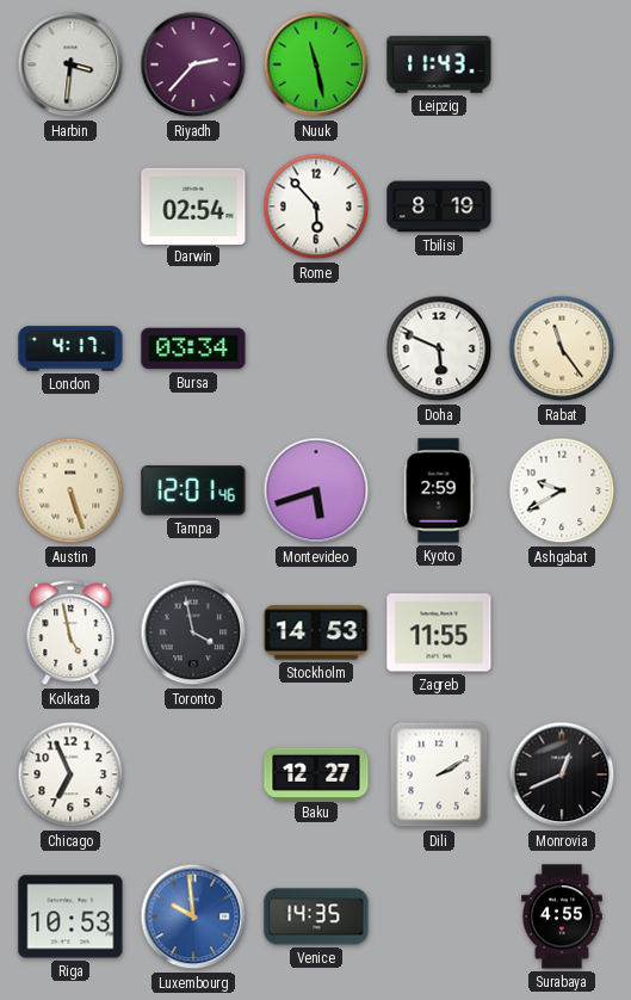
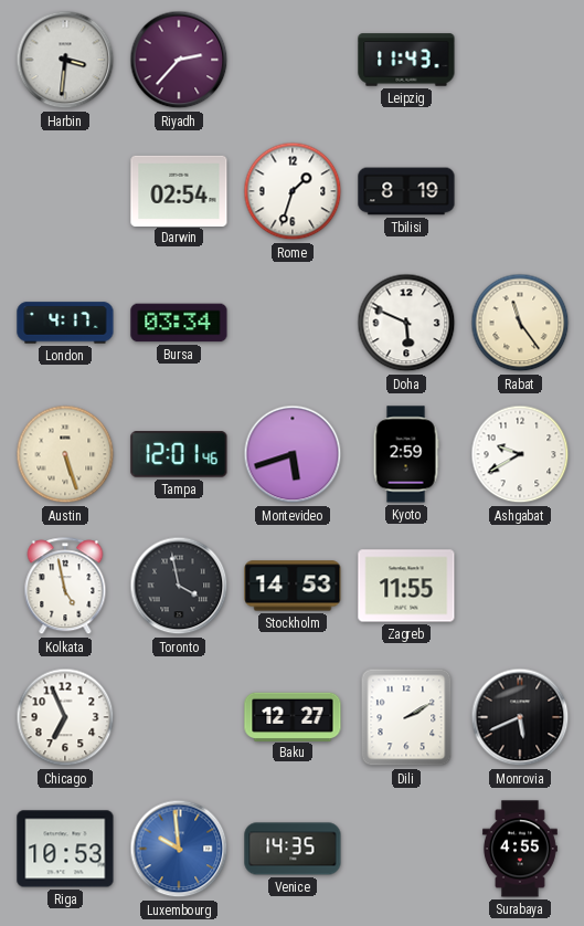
Nuuk: 11:28 -> none
Rome: 5:53 -> 1:33
Monrovia: 12:41 -> 5:41
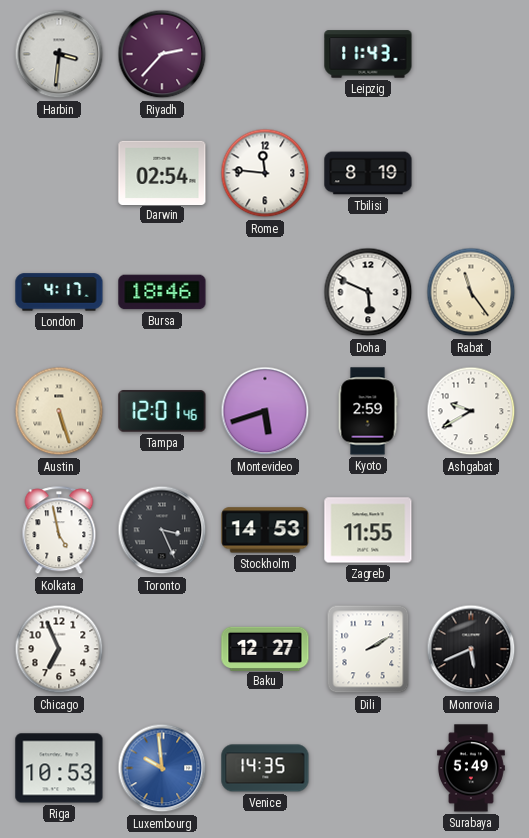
Rome: 1:33 -> 11:46
Bursa: 03:34 -> 18:46
Toronto: 3:58 -> 3:26
Surabaya: 4:55 -> 5:49
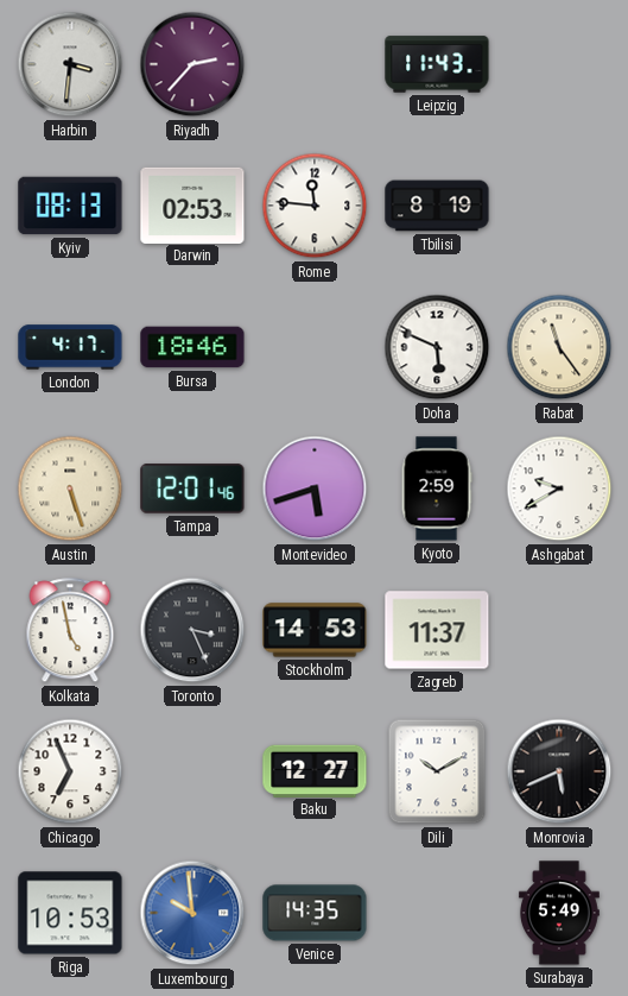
Kyiv: none -> 08:13
Darwin: 02:54 -> 02:53
Zagreb: 11:55 -> 11:37
Dili: 2:10 -> 10:10
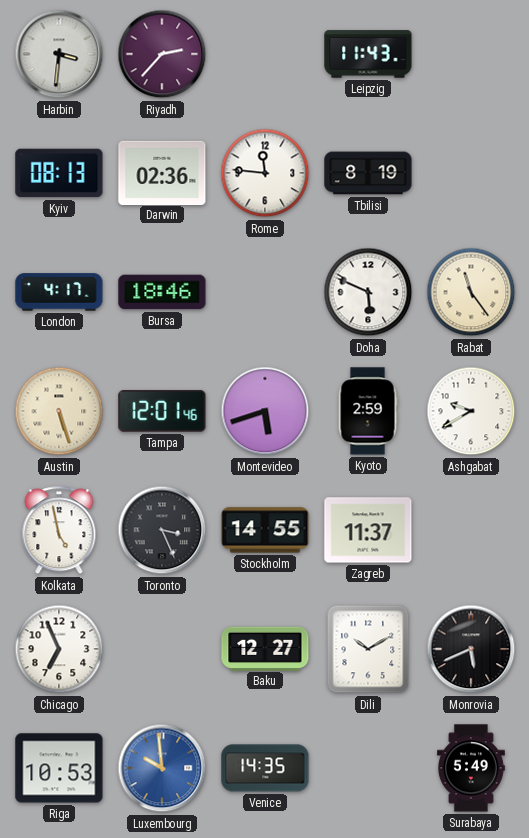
Darwin: 02:53 -> 02:36
Stockholm: 14:53 -> 14:55
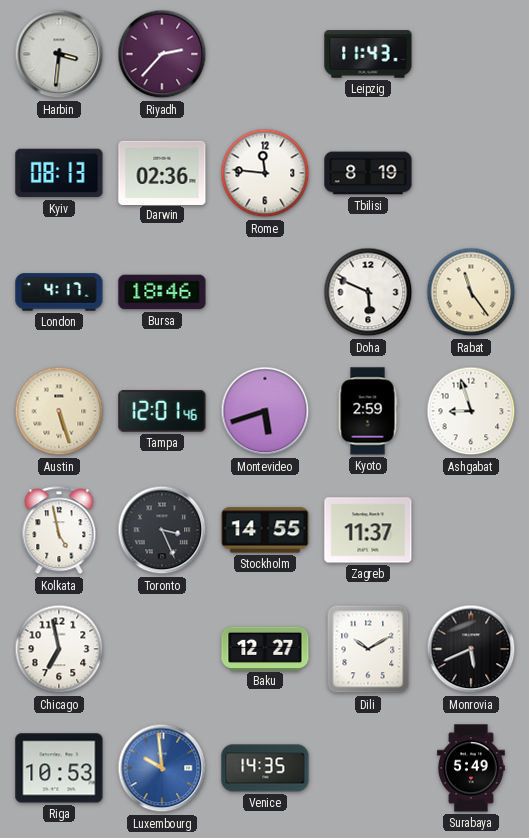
Ashgabat: 9:40 -> 8:57
Chicago: 6:56 -> 6:58
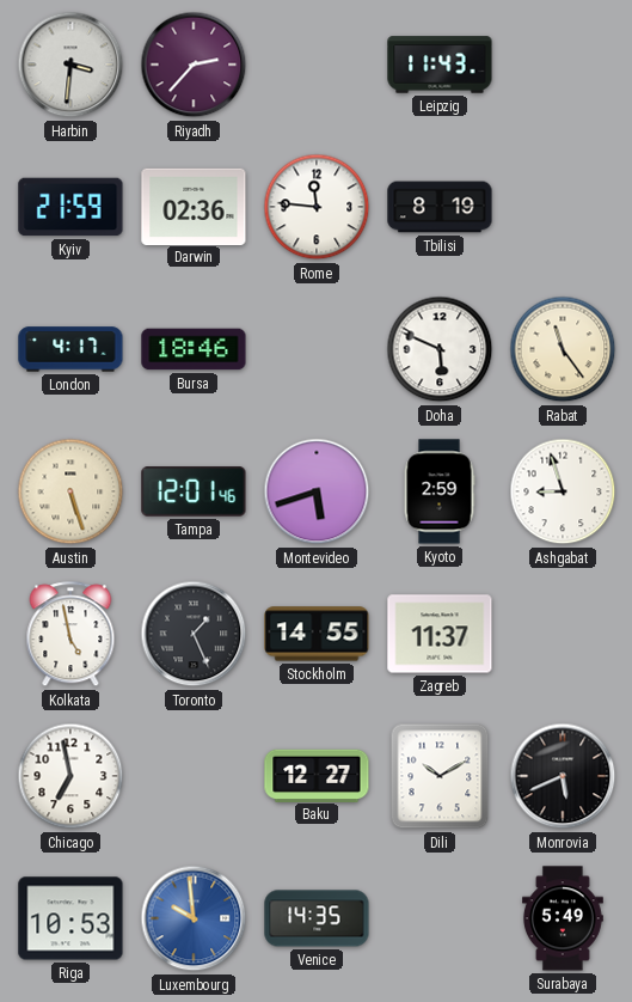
Kyiv: 08:13 -> 21:59
Toronto: 3:26 -> 1:26
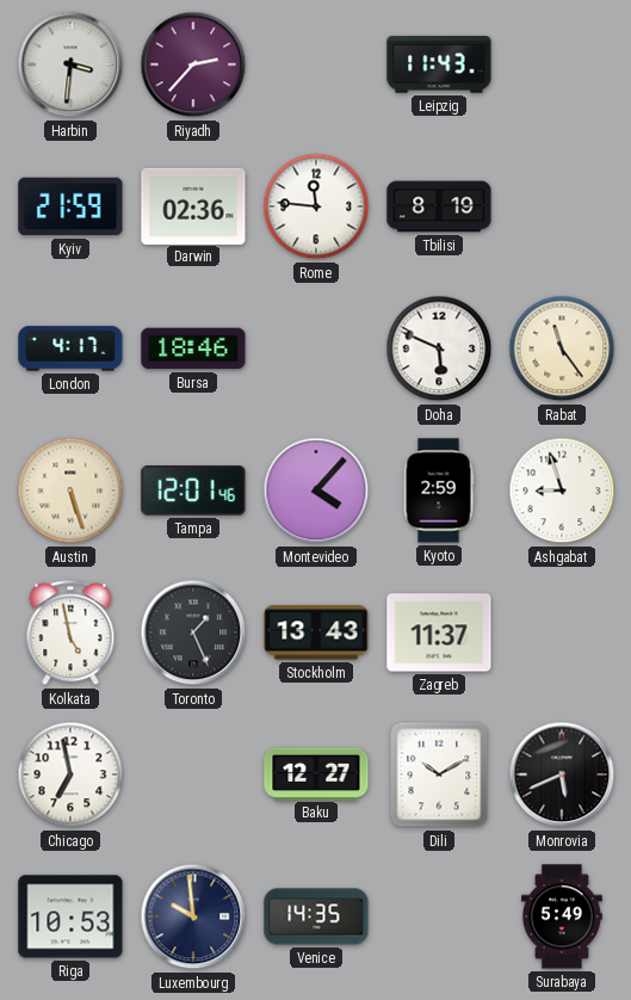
Montevideo: 5:42 -> 4:07
Stockholm: 14:55 -> 13:43
Luxembourg dial: blue -> navy
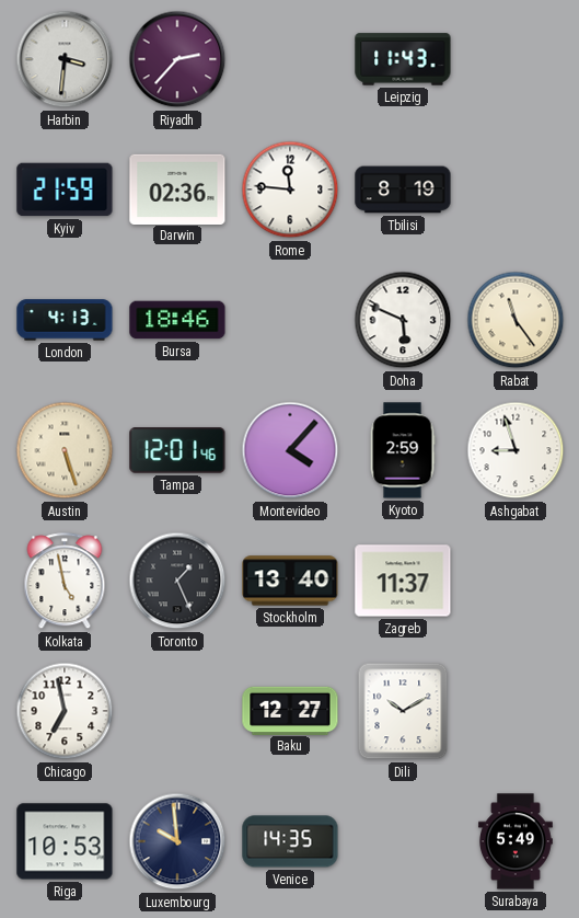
London: 4:17 -> 4:13
Stockholm: 13:43 -> 13:40
Monrovia: 5:41 -> none
